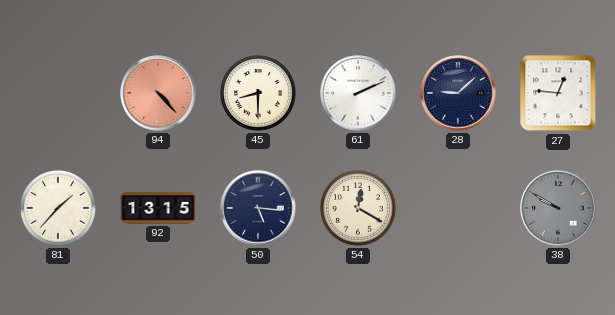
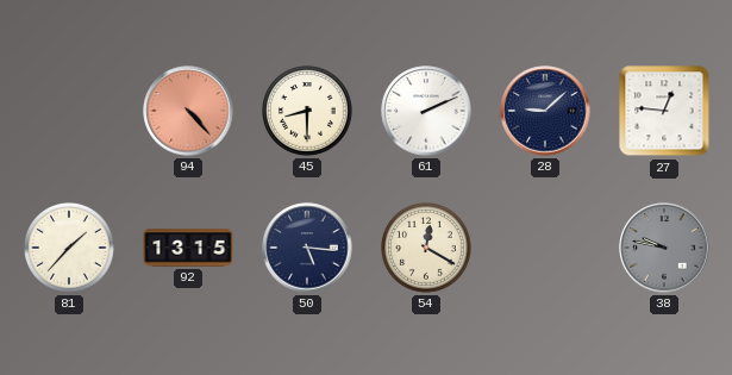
38: 9:50 -> 9:47
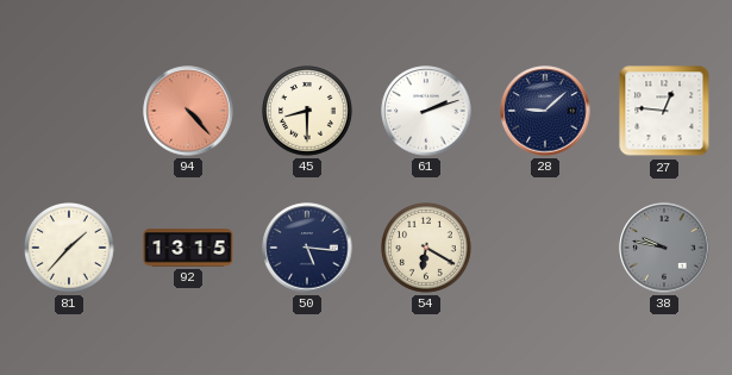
61: 2:11 -> 2:12
54: 12:20 -> 6:20
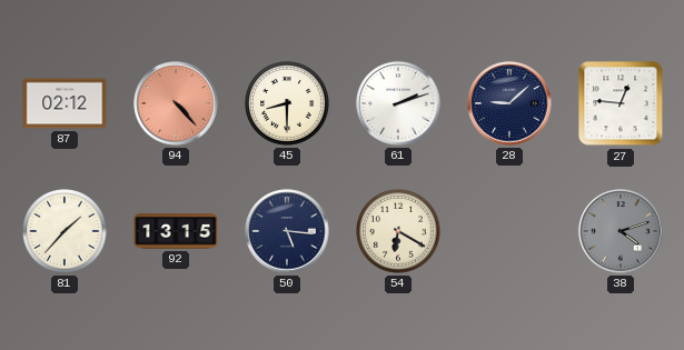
87: none -> 02:12
38: 9:47 -> 4:12
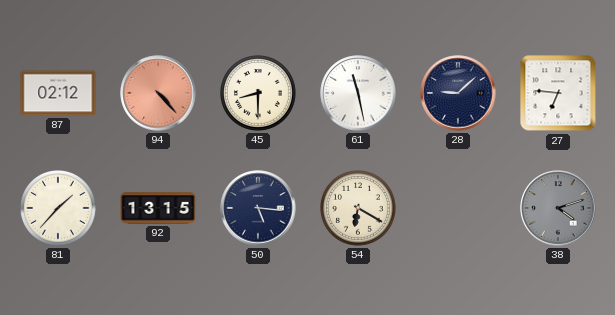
61: 2:12 -> 11:28
27: 12:46 -> 6:46
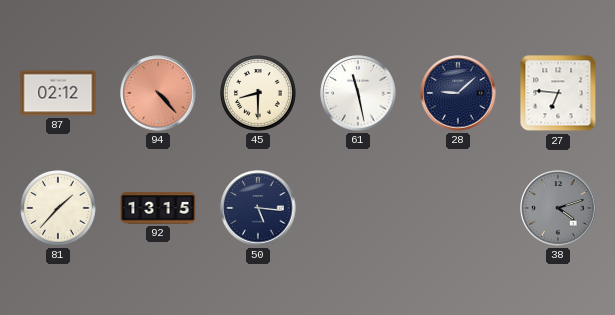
54: 6:20 -> none
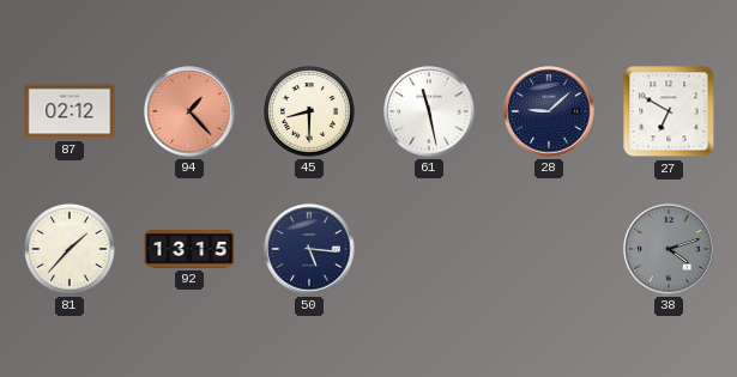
94: 4:23 -> 1:23
27: 6:46 -> 6:50
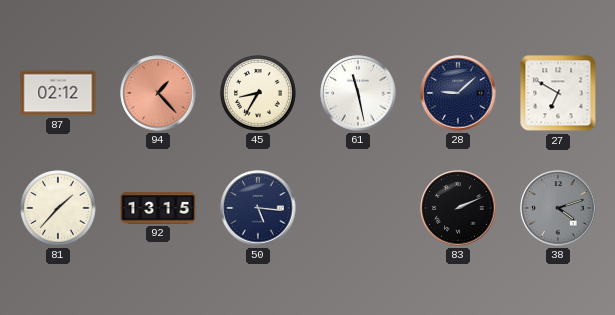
45: 8:30 -> 8:35
83: none -> 2:11
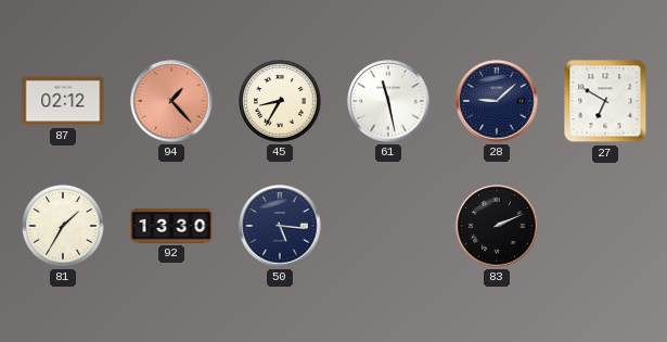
81: 1:37 -> 1:35
92: 13:15 -> 13:30
38: 4:12 -> none
